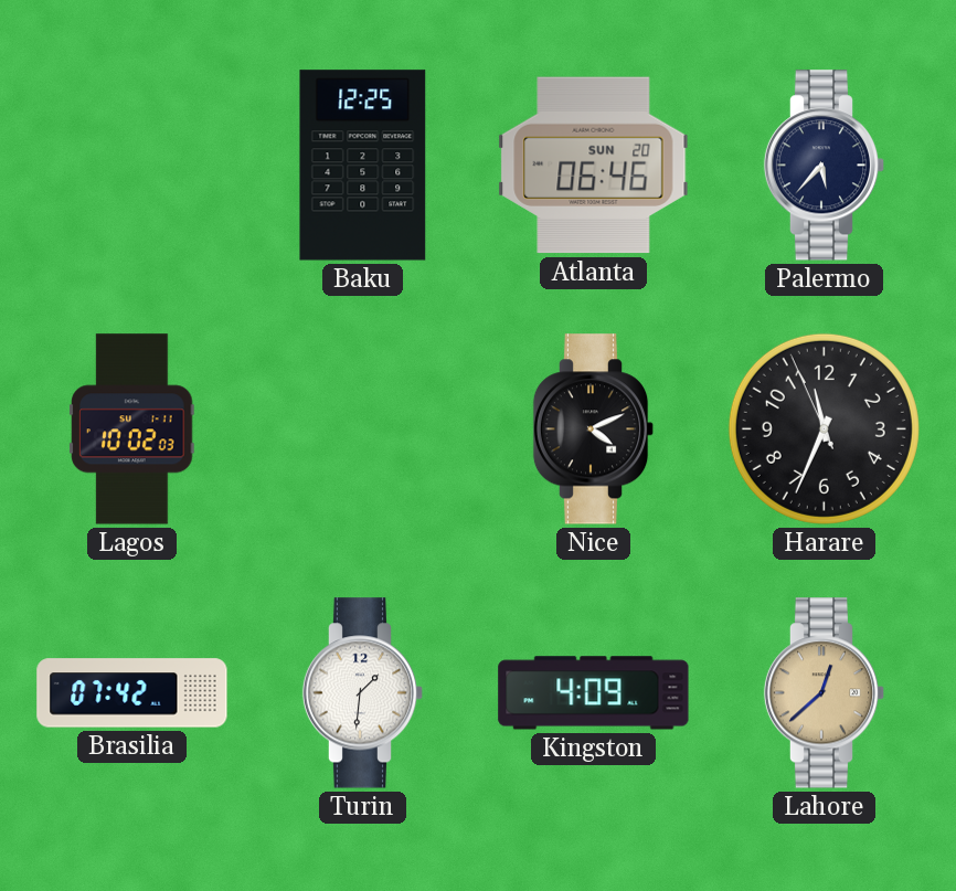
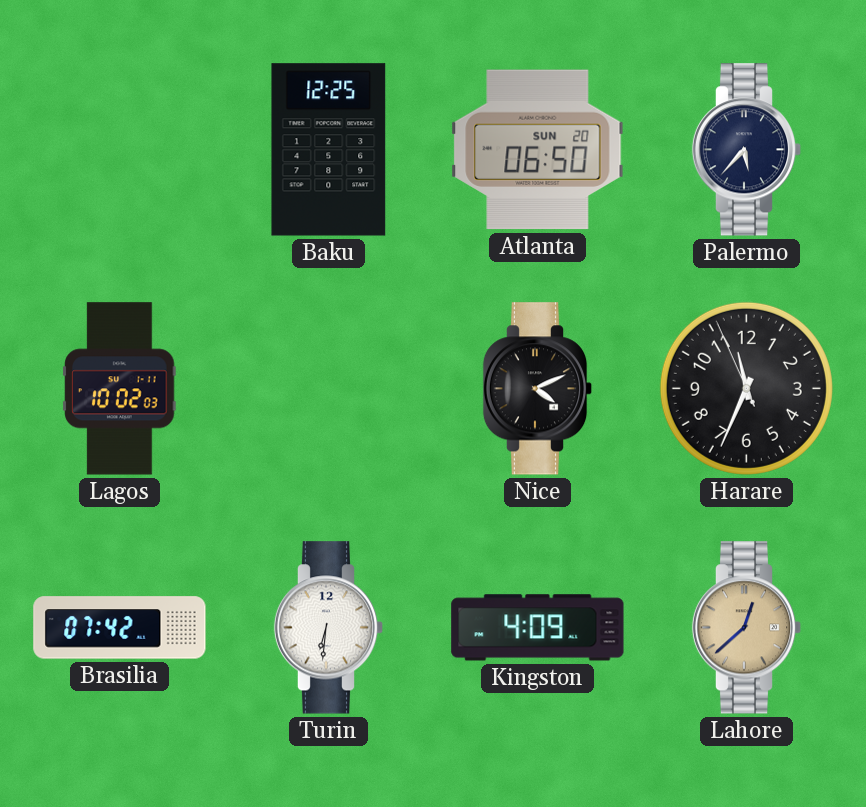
Atlanta: 06:46 -> 06:50
Turin: 1:31 -> 6:31
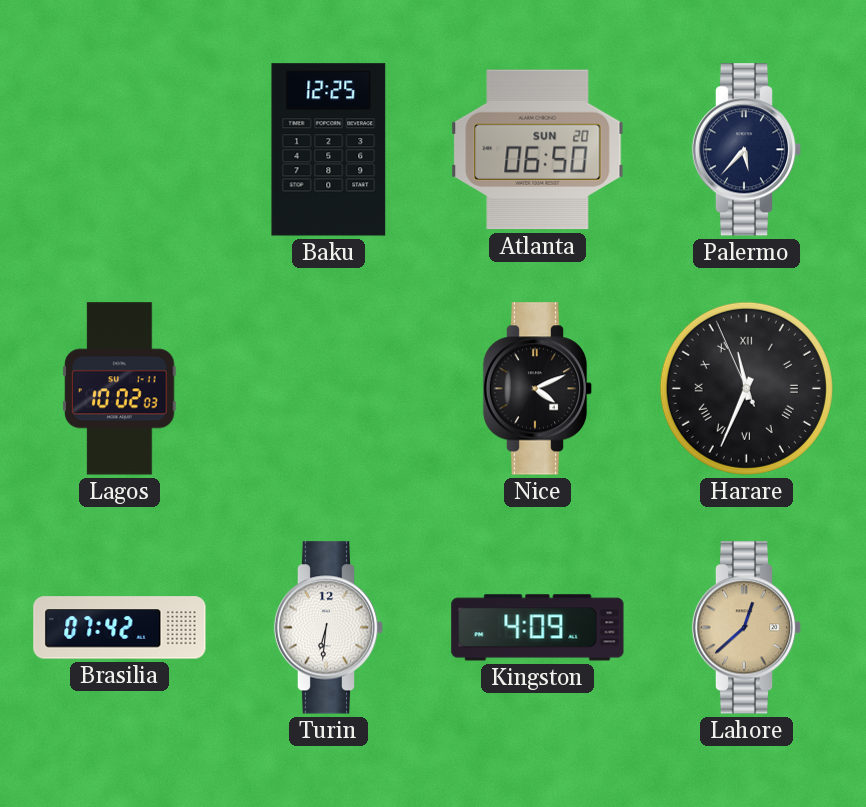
Harare numerals: Arabic -> Roman
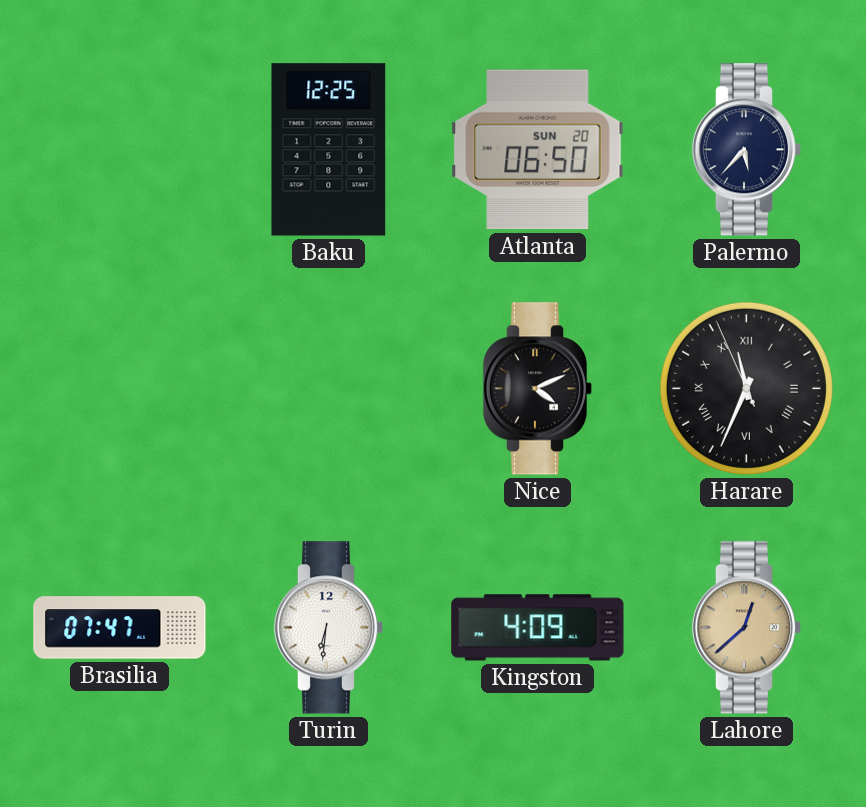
Lagos: 10:02 -> none
Brasilia: 07:42 -> 07:47
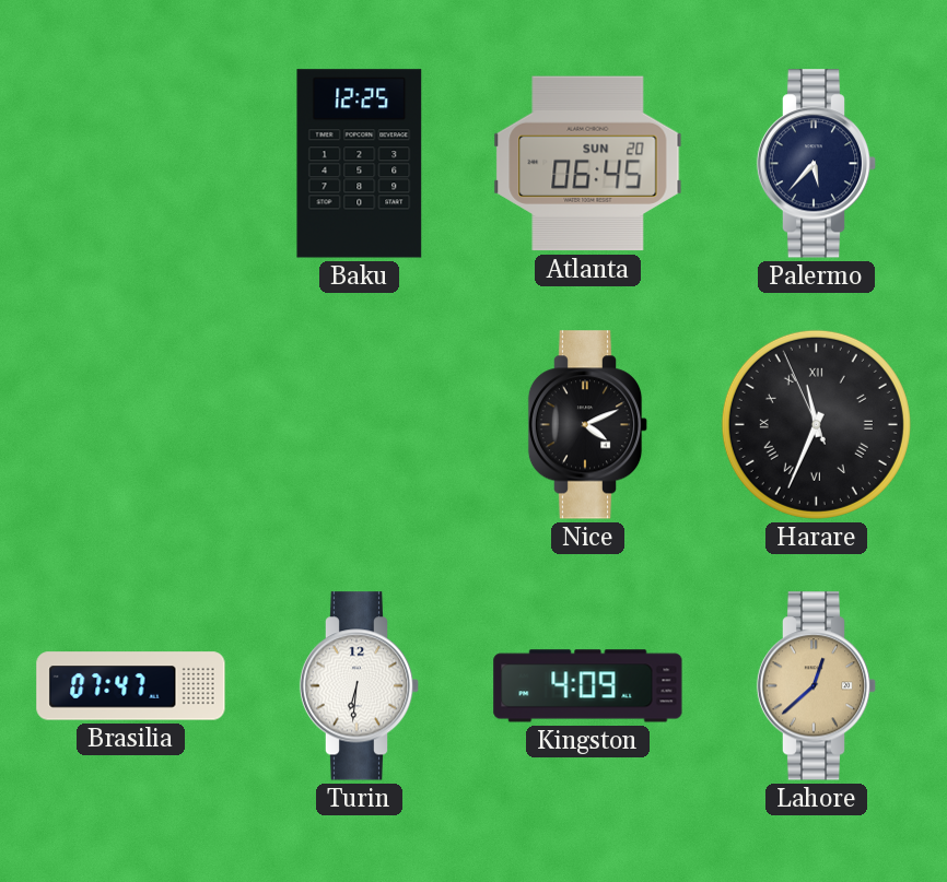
Atlanta: 06:50 -> 06:45
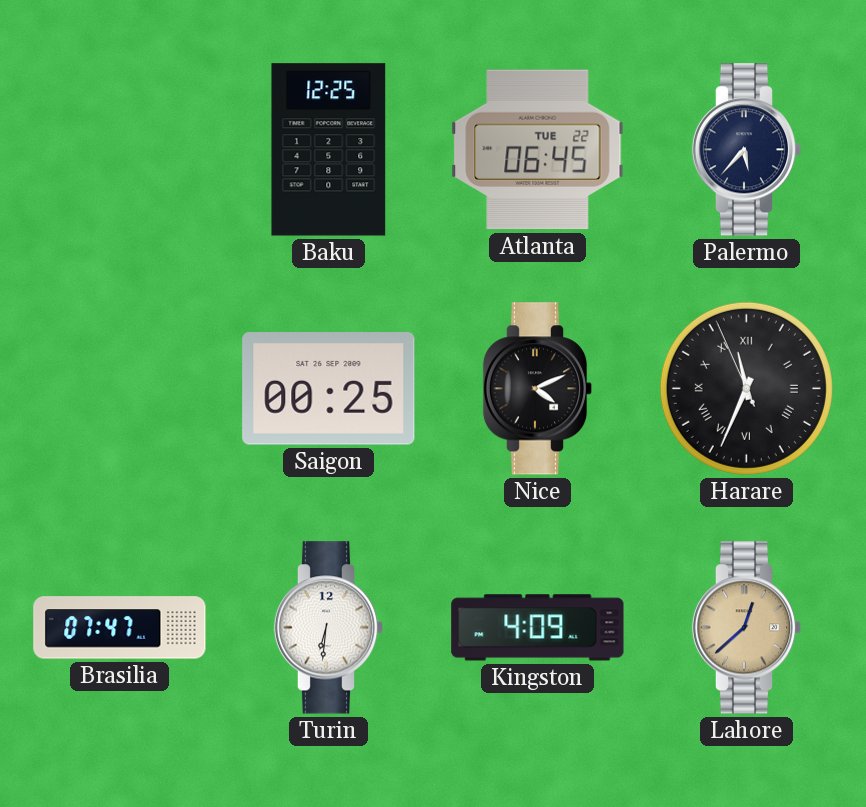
Atlanta date: SUN 20 -> TUE 22
Saigon: none -> 00:25
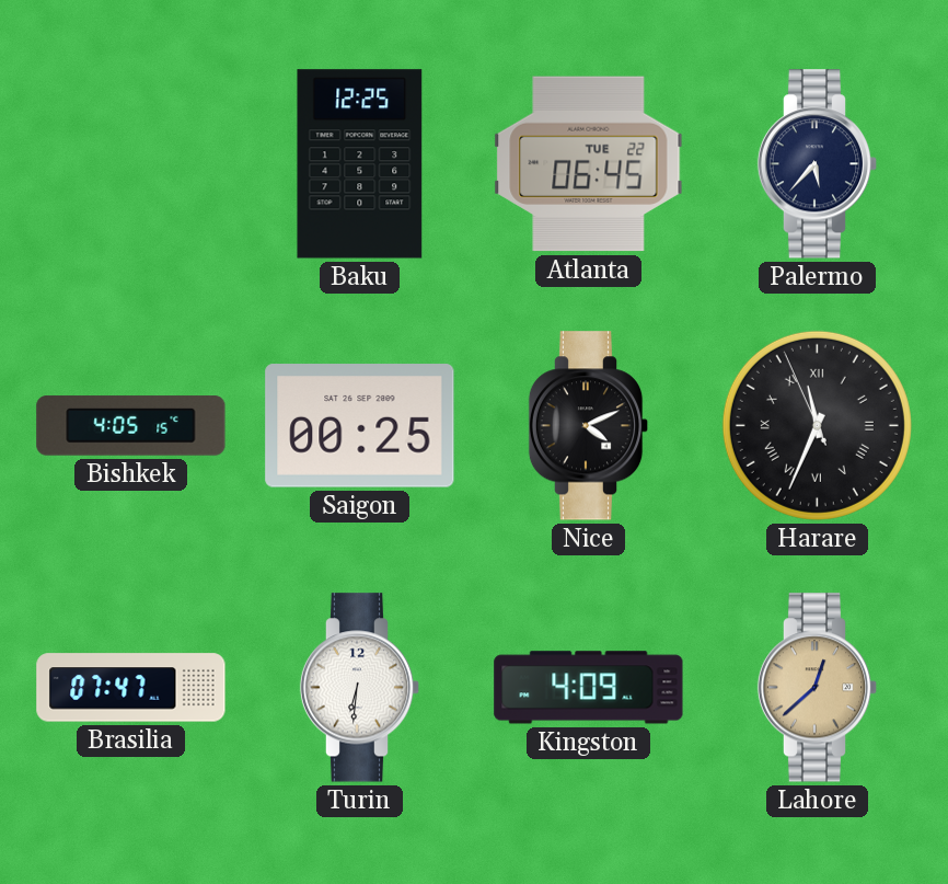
Bishkek: none -> 4:05
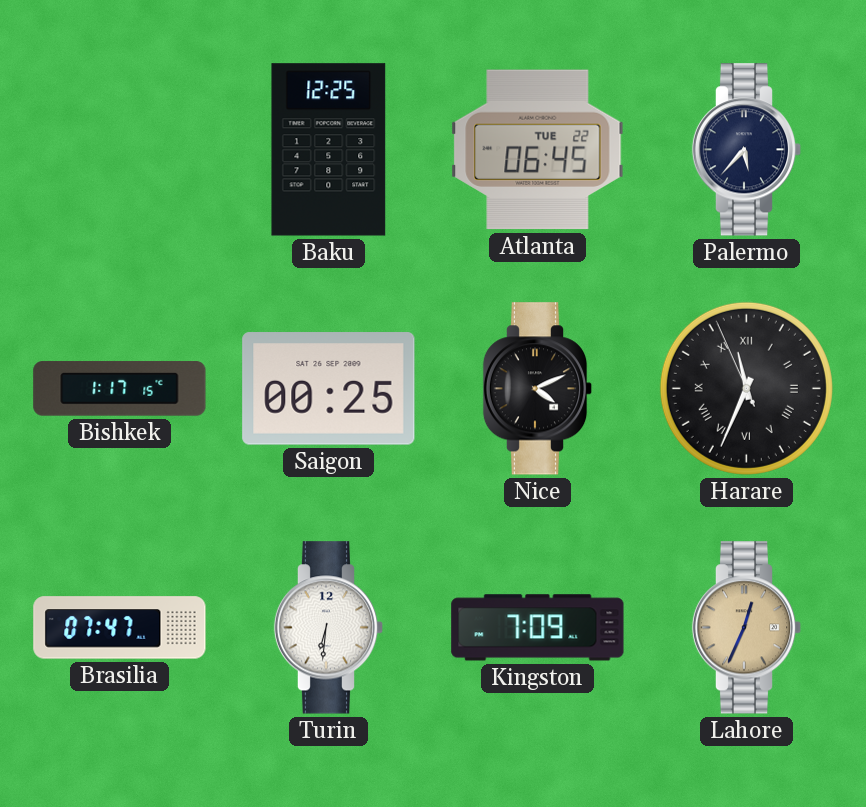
Bishkek: 4:05 -> 1:17
Kingston: 4:09 -> 7:09
Lahore: 12:38 -> 12:34
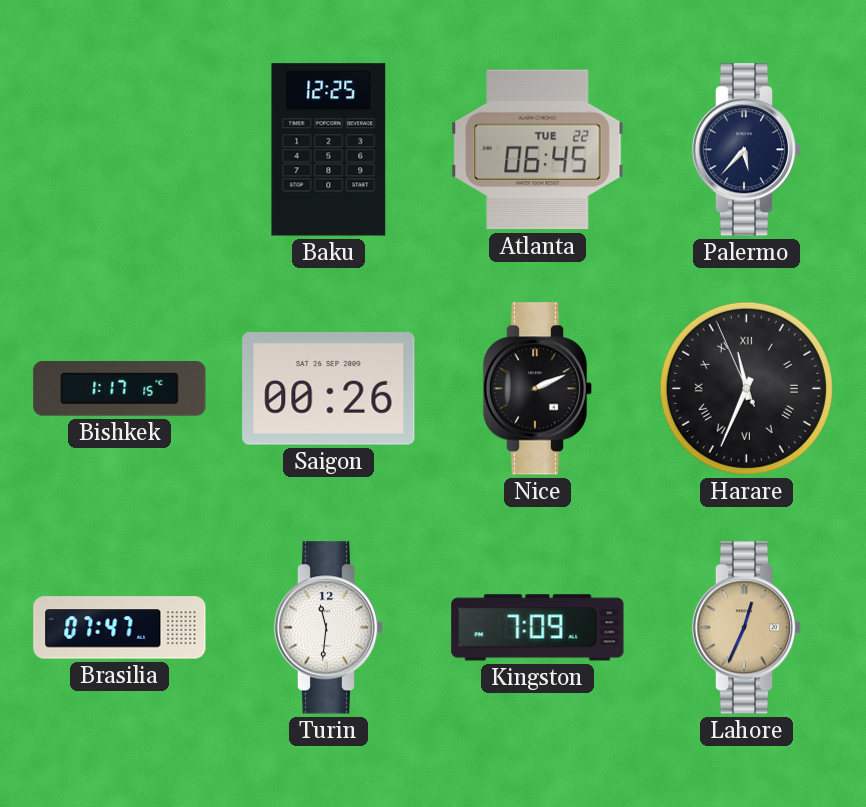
Saigon: 00:25 -> 00:26
Nice: 4:11 -> 2:11
Turin: 6:31 -> 11:31
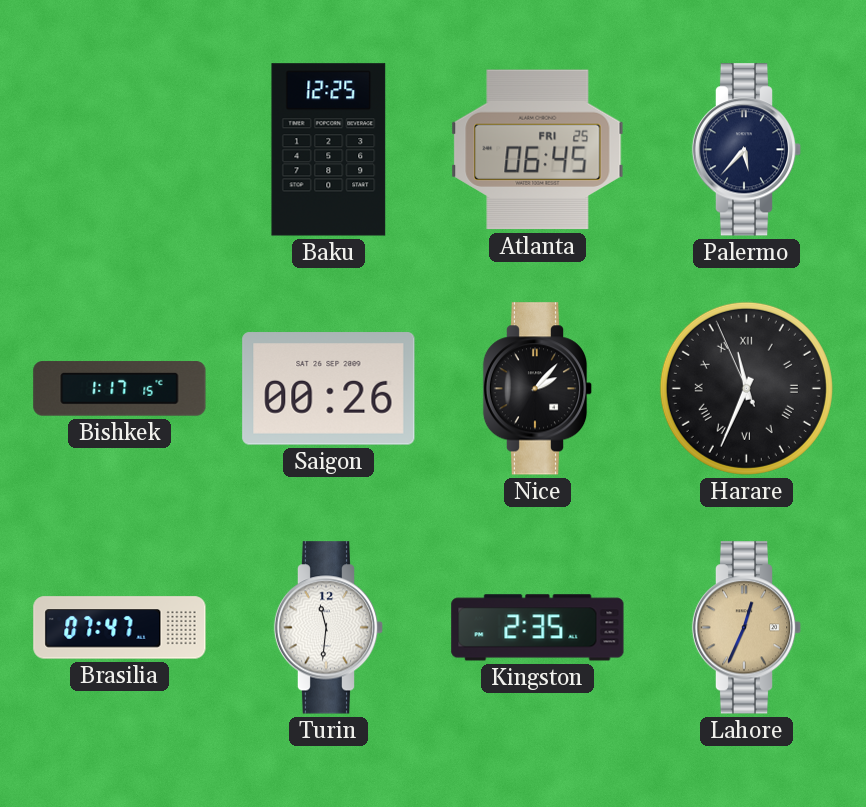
Atlanta date: TUE 22 -> FRI 25
Nice: 2:11 -> 2:07
Kingston: 7:09 -> 2:35
